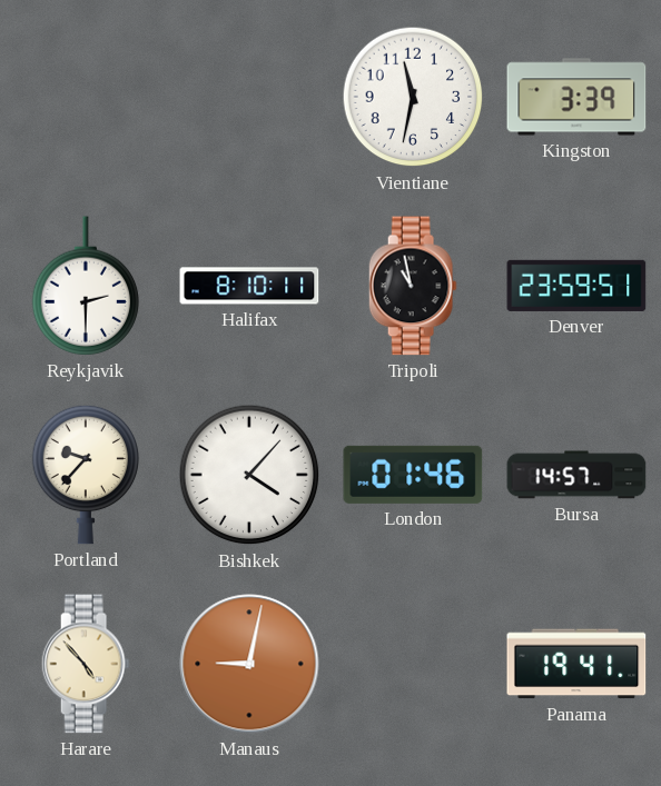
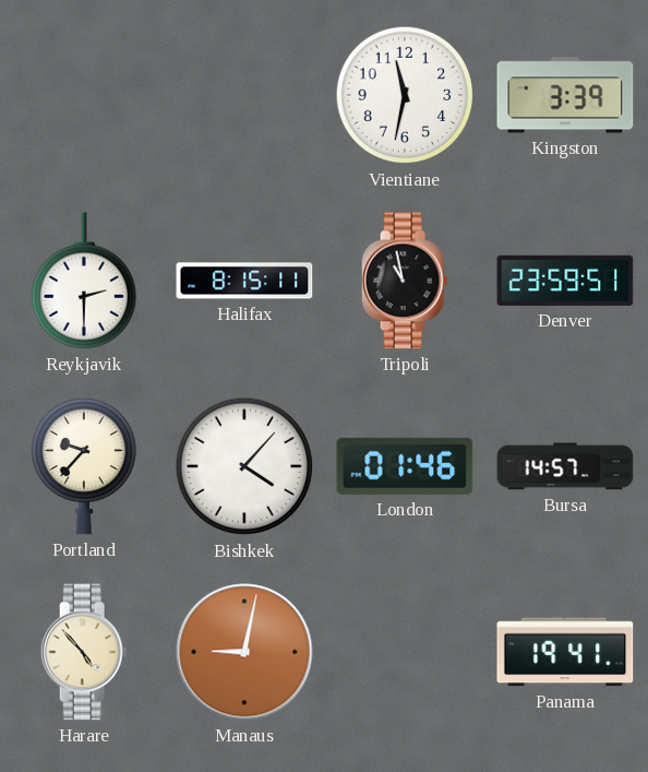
Halifax: 8:10 -> 8:15
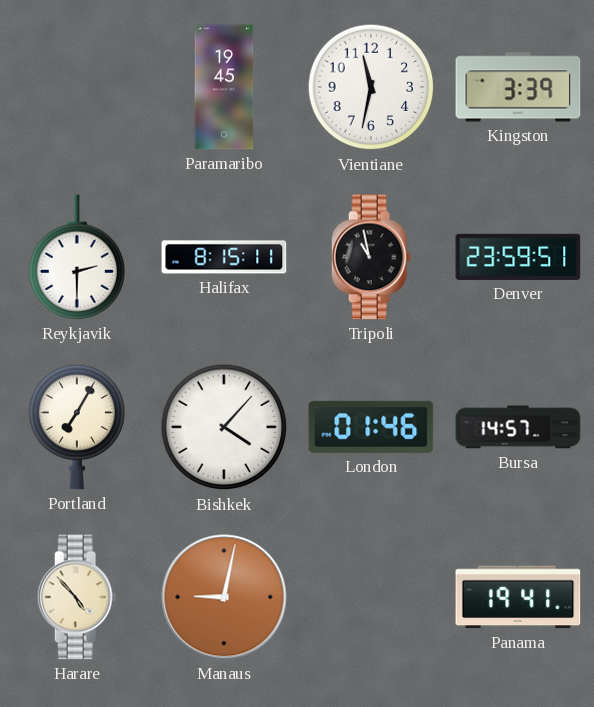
Paramaribo: none -> 19:45
Portland: 9:37 -> 7:05
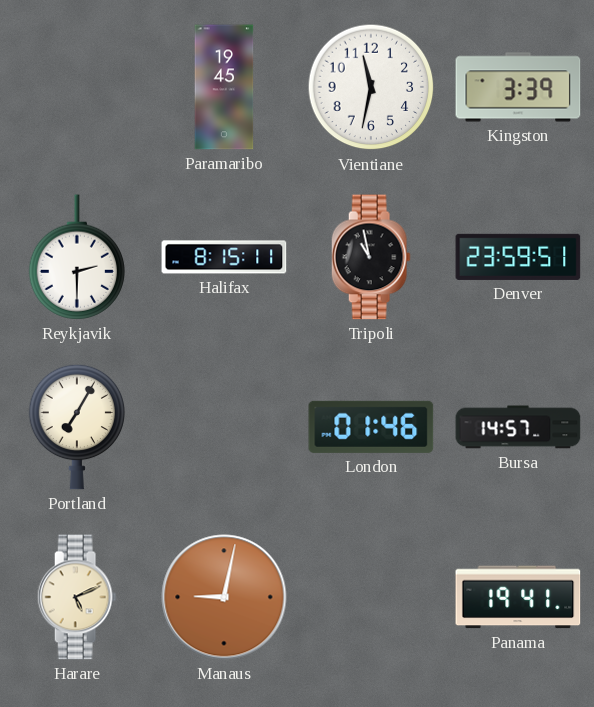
Bishkek: 4:07 -> none
Harare: 4:53 -> 5:11
